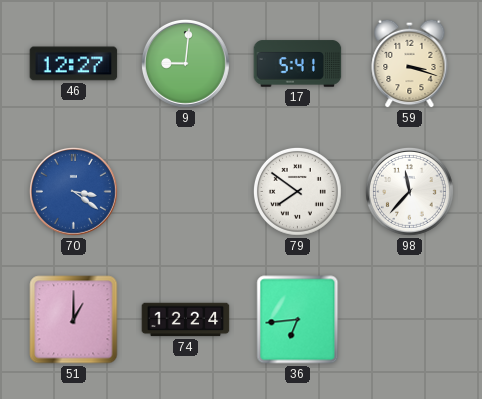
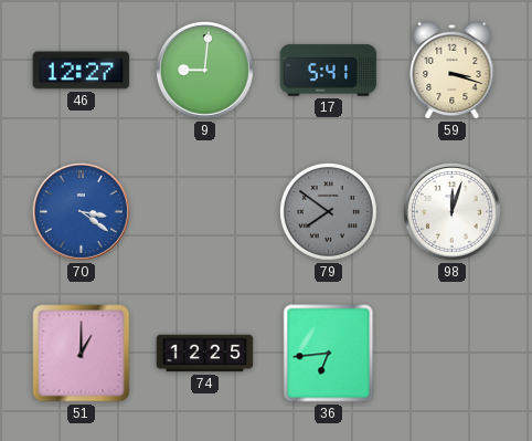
79 dial: white -> grey
98: 11:37 -> 12:03
74: 12:24 -> 12:25
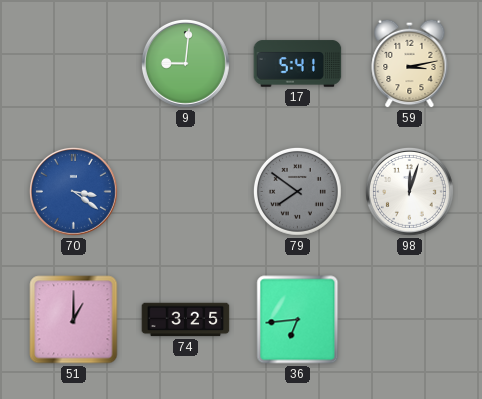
46: 12:27 -> none
59: 3:18 -> 3:13
74: 12:25 -> 3:25
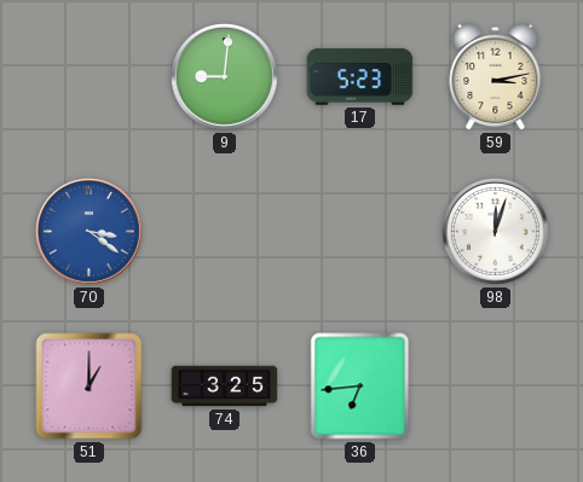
17: 5:41 -> 5:23
79: 7:51 -> none
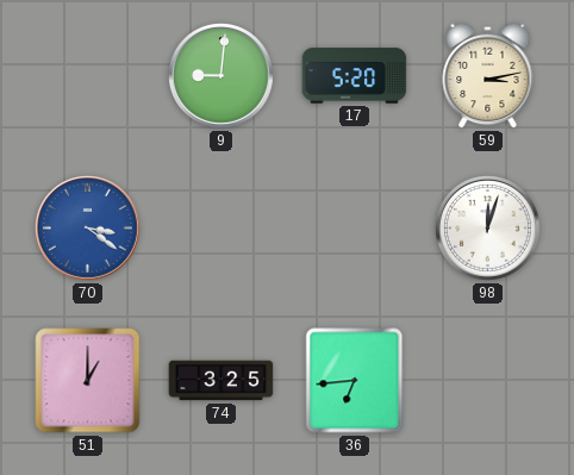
17: 5:23 -> 5:20
